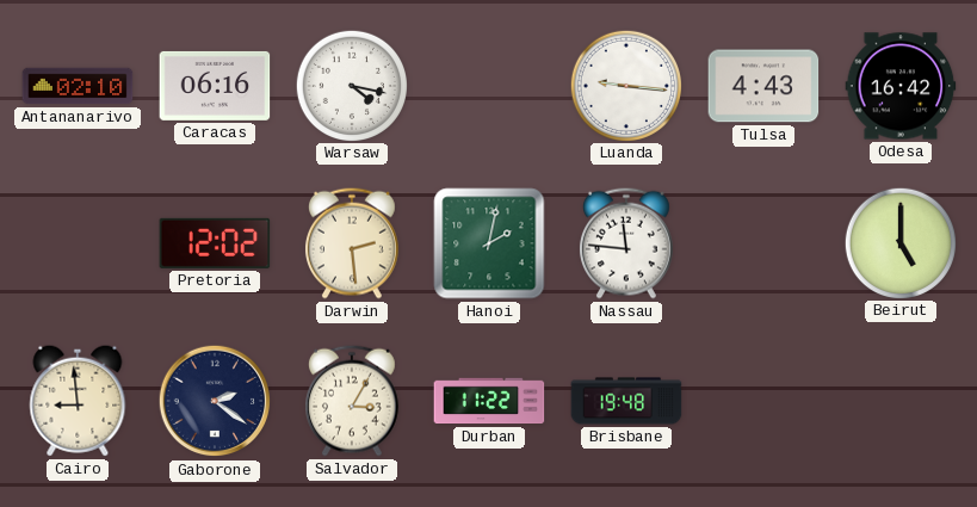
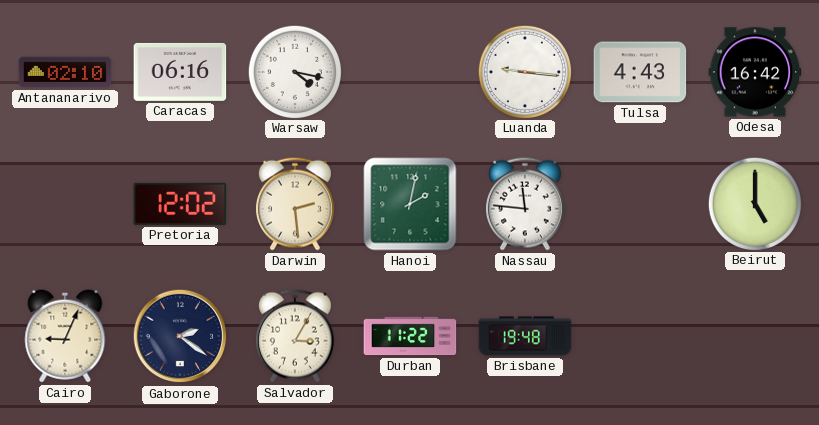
Cairo: 8:59 -> 9:04
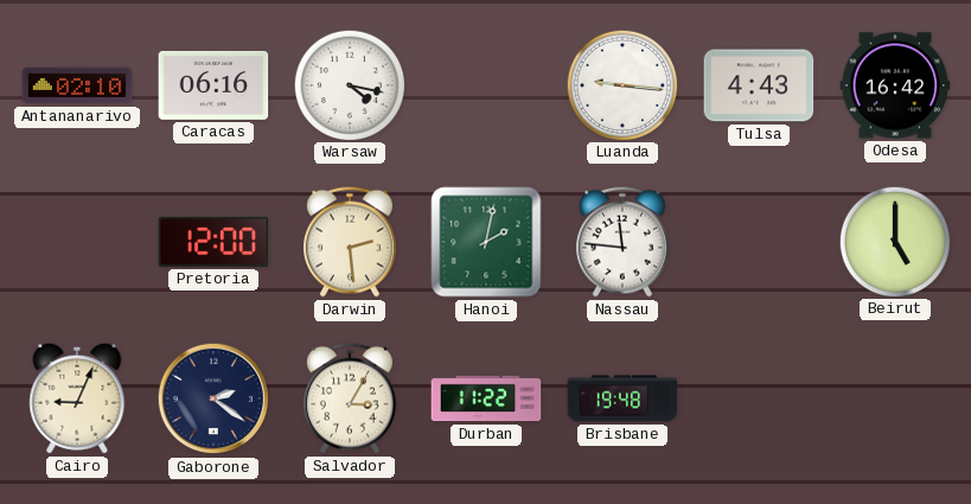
Pretoria: 12:02 -> 12:00
